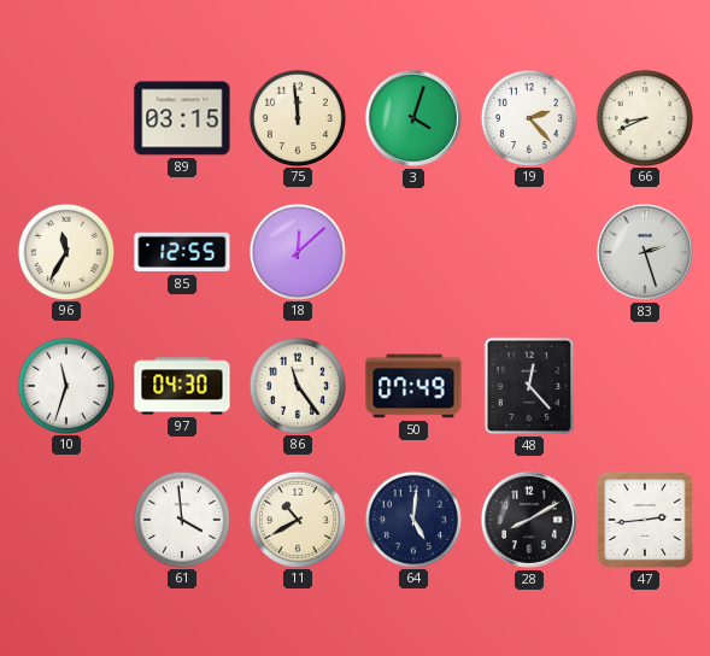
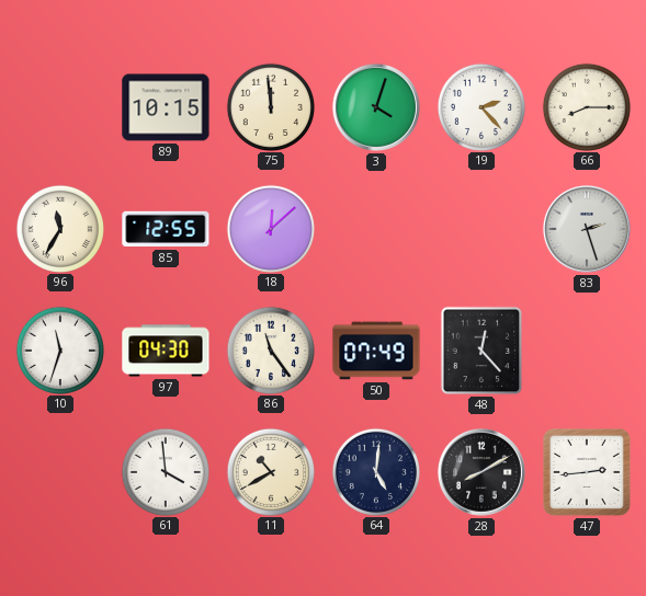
89: 03:15 -> 10:15
66: 8:41 -> 8:15
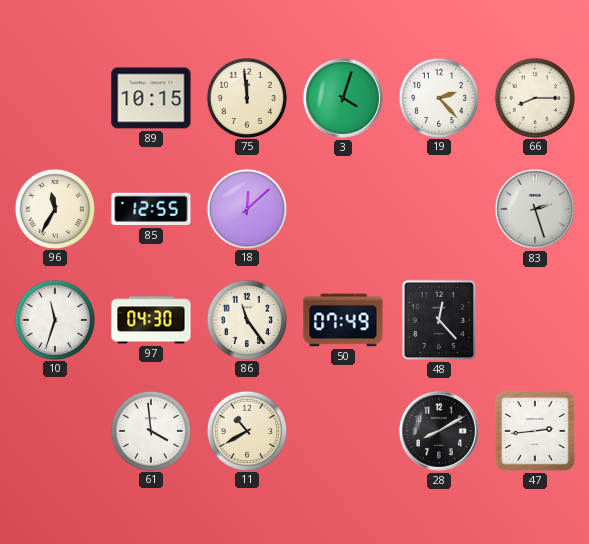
64: 5:01 -> none
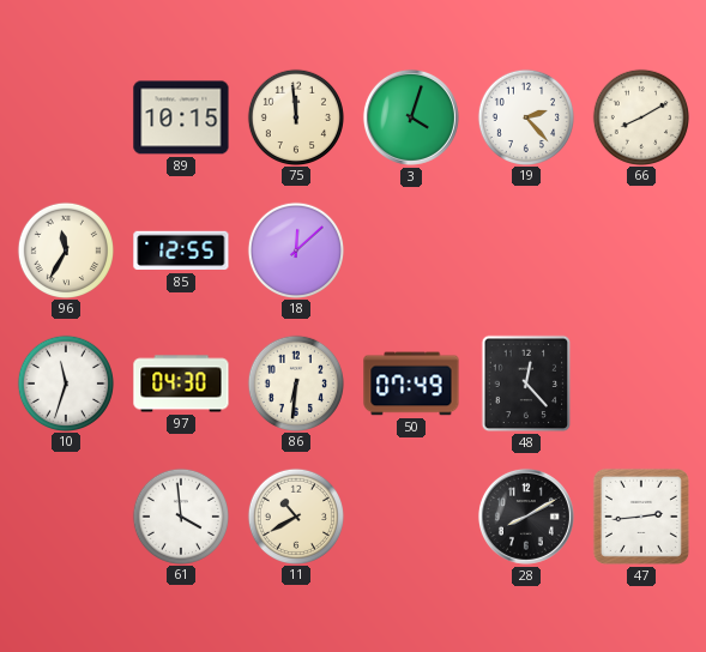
66: 8:15 -> 8:10
83: 2:27 -> none
86: 11:24 -> 6:31
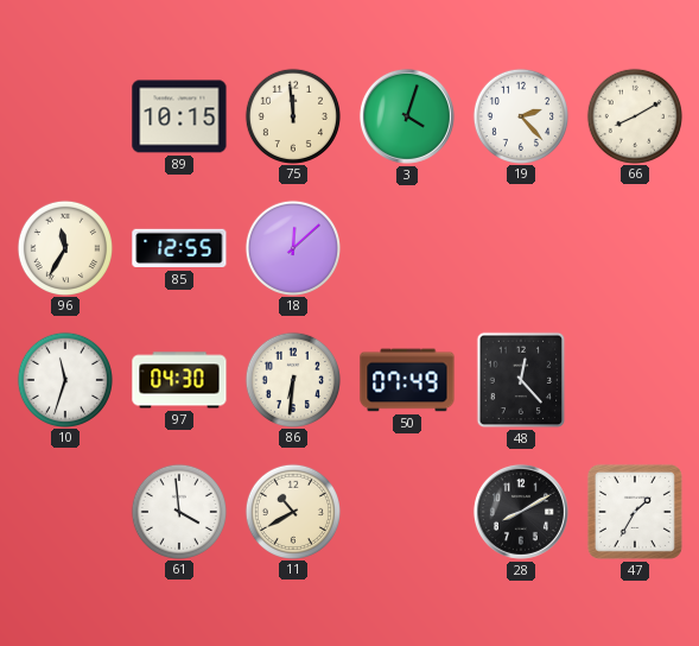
47: 2:44 -> 1:35
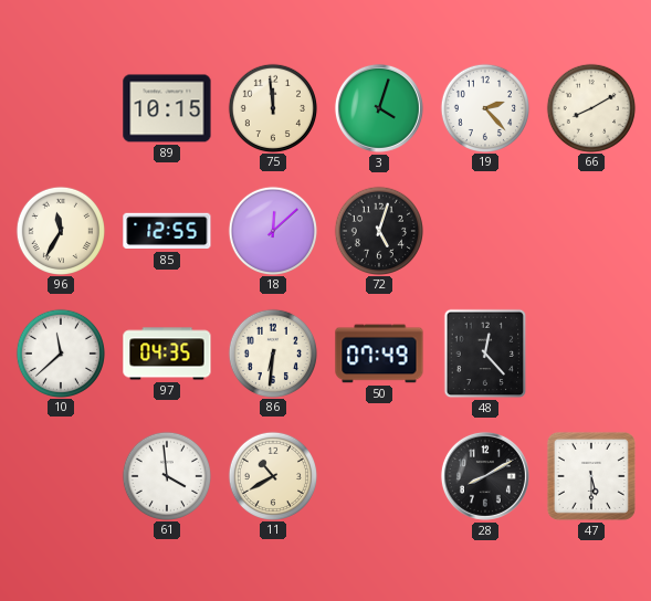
72: none -> 5:03
10: 11:33 -> 11:38
97: 04:30 -> 04:35
47: 1:35 -> 5:30
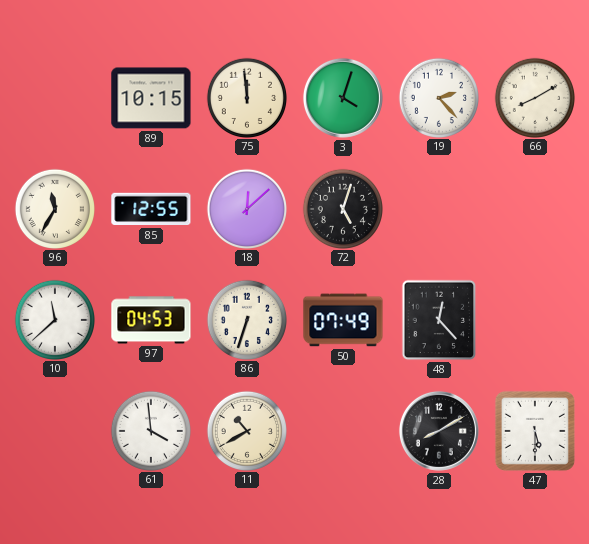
97: 04:35 -> 04:53
86: 6:31 -> 6:33
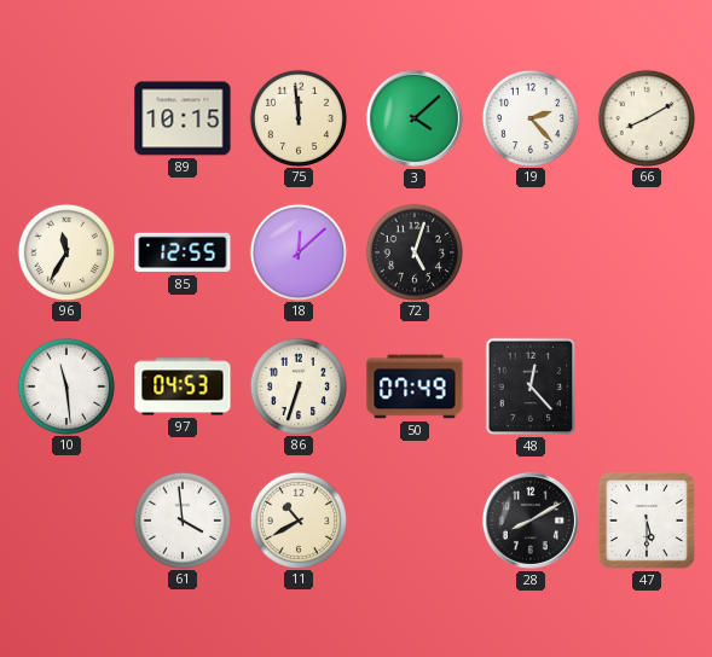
3: 4:03 -> 4:08
10: 11:38 -> 11:29
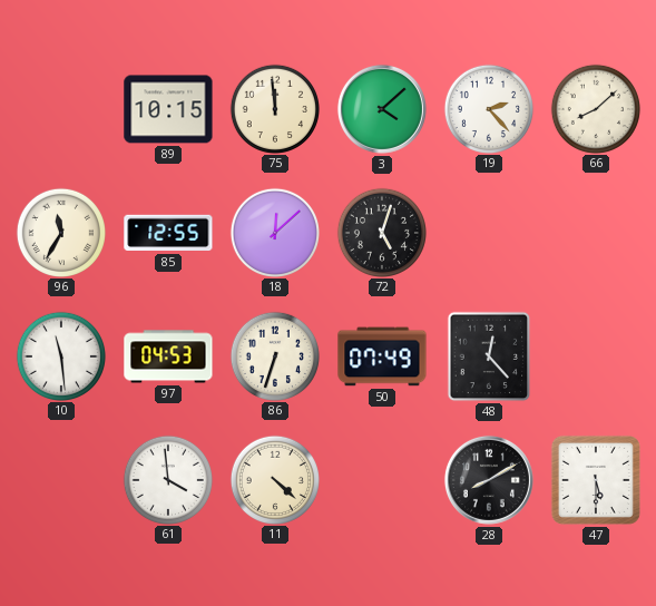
66: 8:10 -> 8:08
11: 10:40 -> 4:22
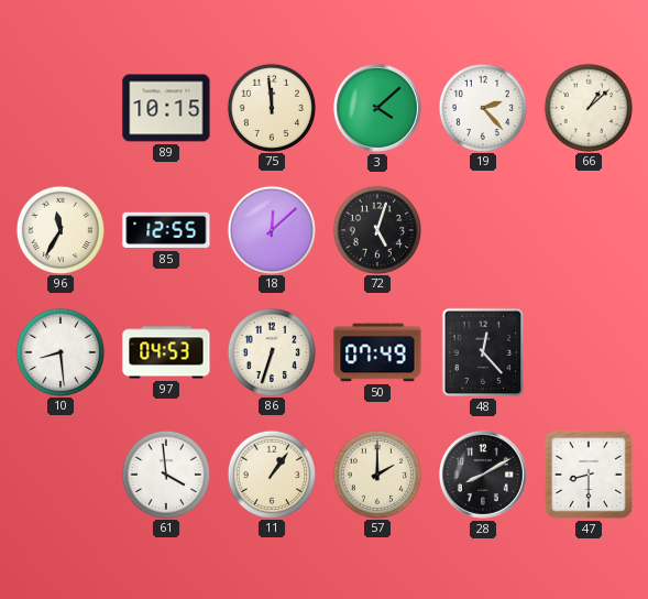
66: 8:08 -> 1:08
10: 11:29 -> 8:29
11: 4:22 -> 1:06
57: none -> 2:00
47: 5:30 -> 8:30
